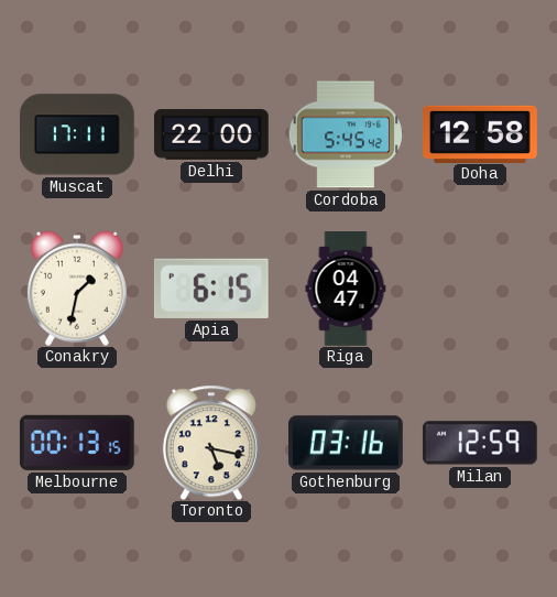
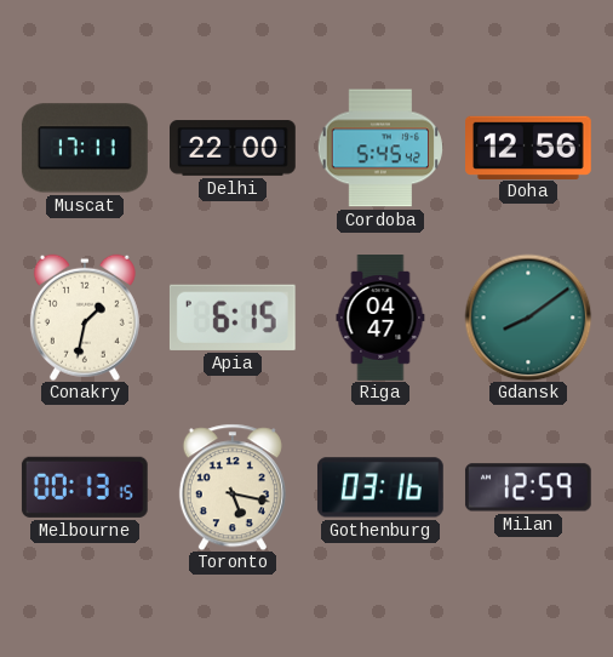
Doha: 12:58 -> 12:56
Gdansk: none -> 8:09
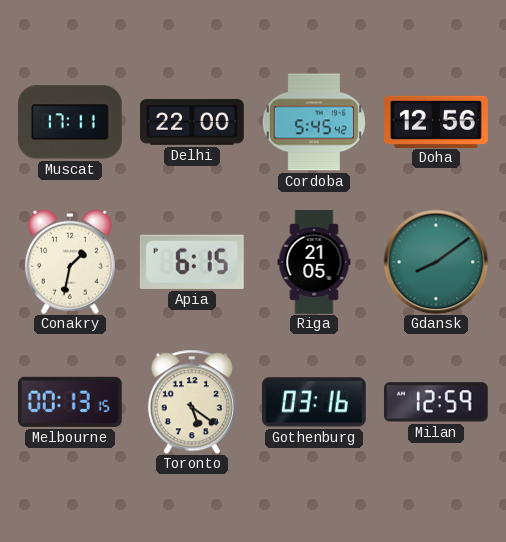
Riga: 04:47 -> 21:05
Toronto: 5:17 -> 5:21
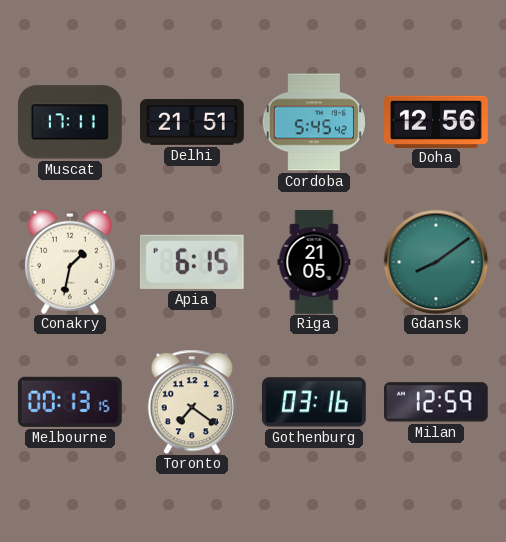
Delhi: 22:00 -> 21:51
Toronto: 5:21 -> 7:21
